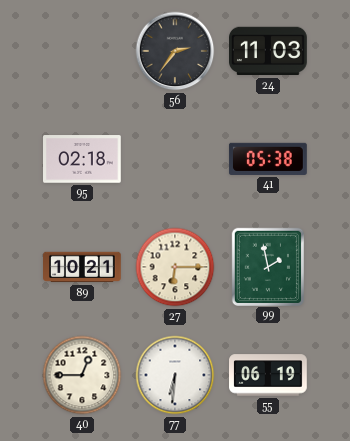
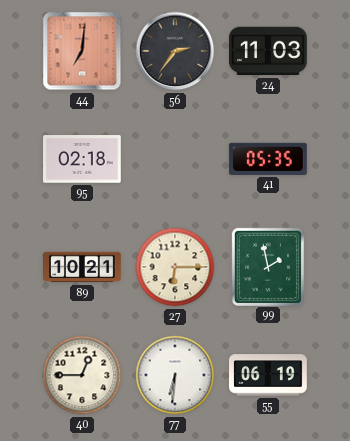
44: none -> 7:01
41: 05:38 -> 05:35
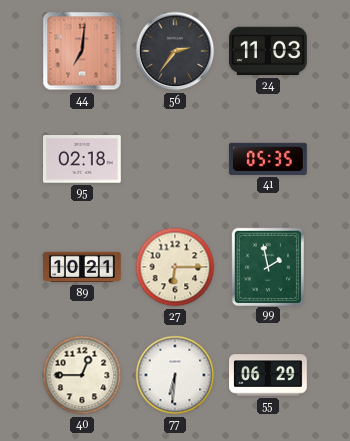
55: 06:19 -> 06:29
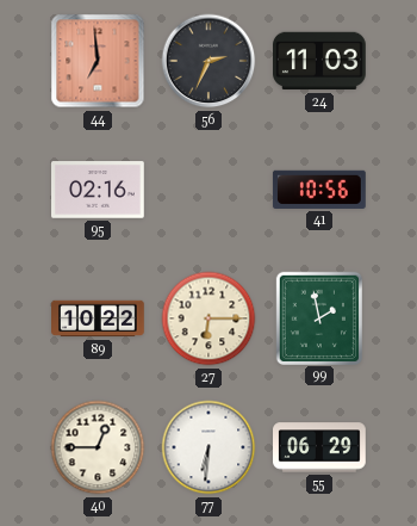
44: 7:01 -> 6:59
56: 2:36 -> 2:34
95: 02:18 -> 02:16
41: 05:35 -> 10:56
89: 10:21 -> 10:22
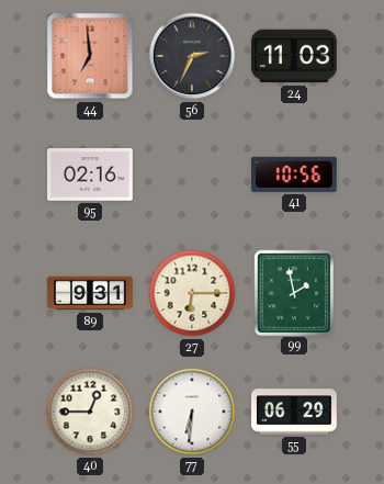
89: 10:22 -> 9:31
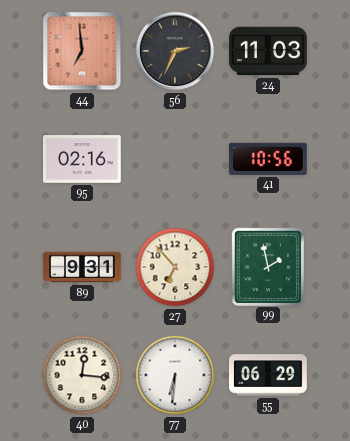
27: 6:15 -> 6:53
40: 12:45 -> 12:16
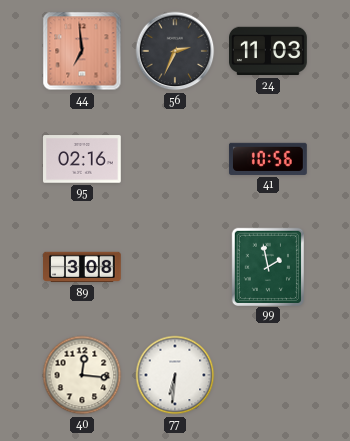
89: 9:31 -> 3:08
27: 6:53 -> none
55: 06:29 -> none
